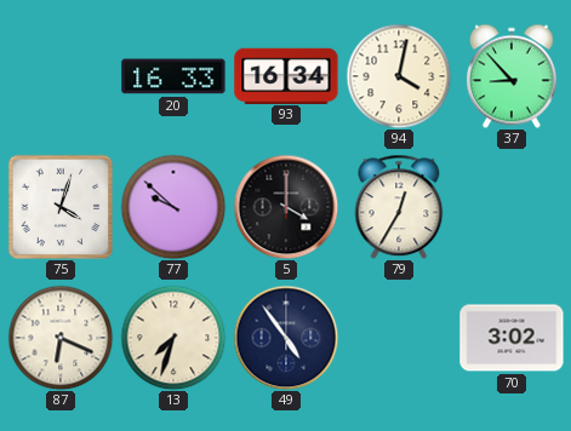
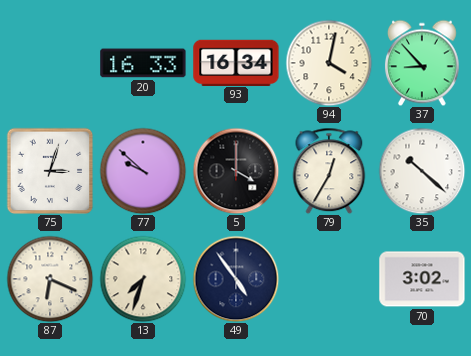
75: 4:03 -> 3:03
35: none -> 10:22
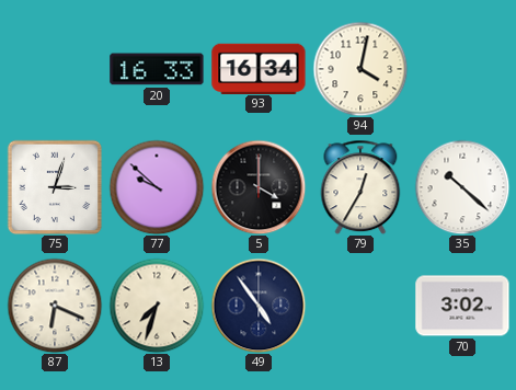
37: 8:53 -> none
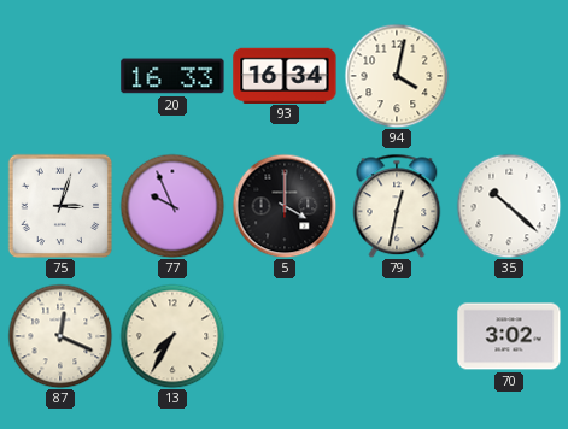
77: 9:52 -> 9:56
79: 12:35 -> 12:32
87: 6:19 -> 12:19
13: 7:33 -> 7:35
49: 4:54 -> none
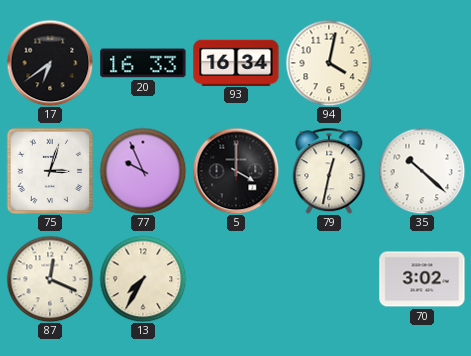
17: none -> 6:39
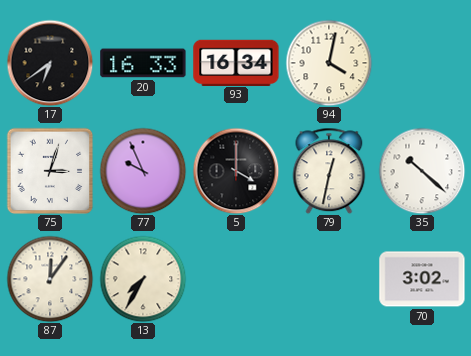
87: 12:19 -> 12:06
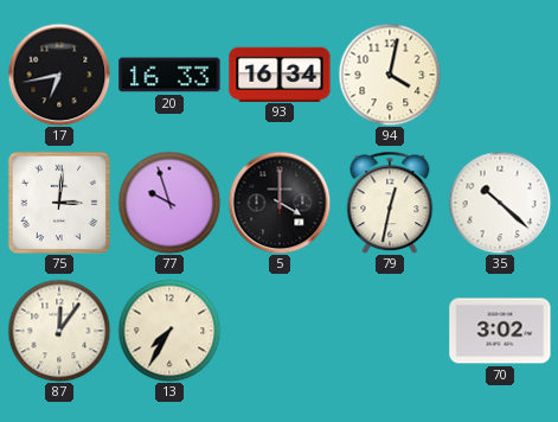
17: 6:39 -> 6:43
75: 3:03 -> 3:01
77: 9:56 -> 9:57
